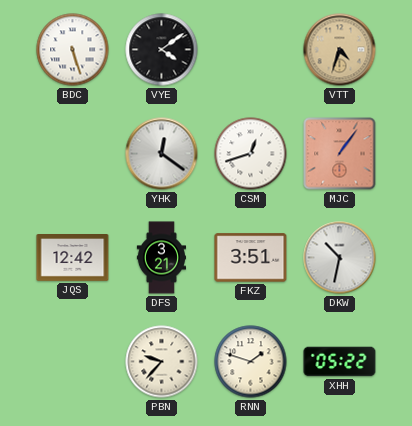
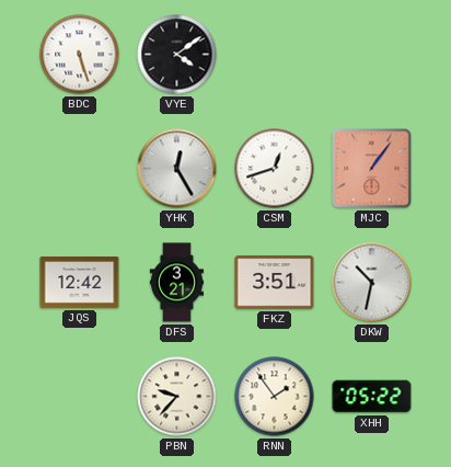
VTT: 4:33 -> none
YHK: 12:21 -> 12:25
RNN: 1:48 -> 1:54
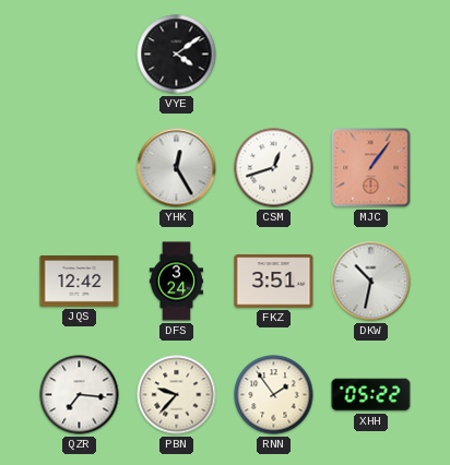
BDC: 5:27 -> none
DFS: 3:21 -> 3:24
QZR: none -> 7:16
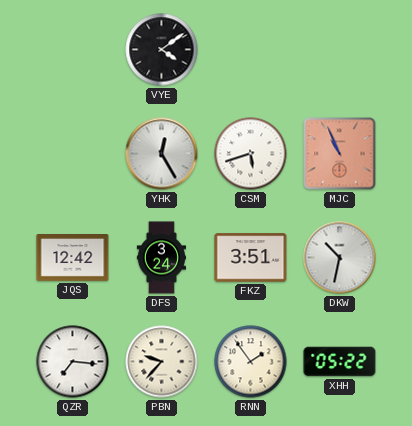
CSM: 12:42 -> 5:42
MJC: 1:06 -> 10:56
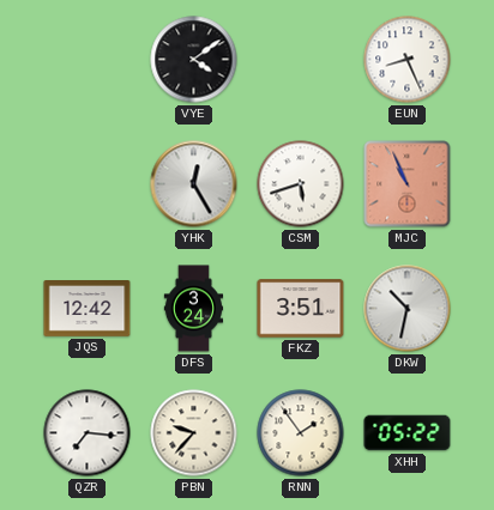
EUN: none -> 8:26
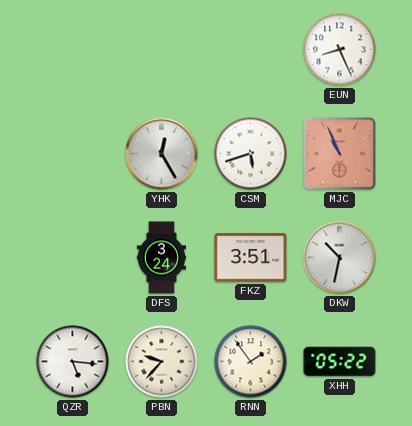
VYE: 4:09 -> none
JQS: 12:42 -> none
QZR: 7:16 -> 5:16
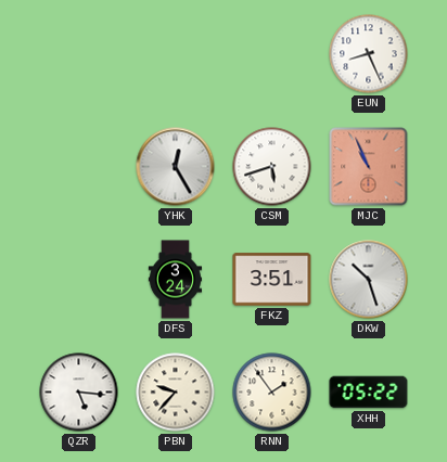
DKW: 10:32 -> 10:27
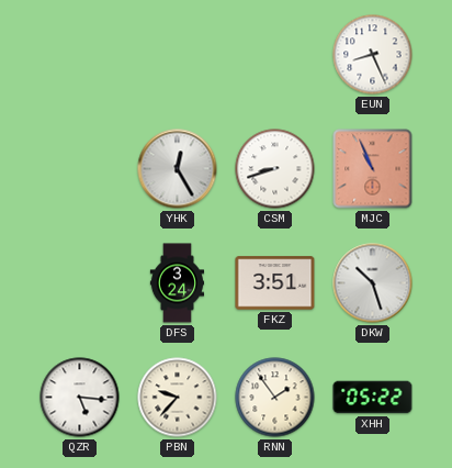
CSM: 5:42 -> 8:42
